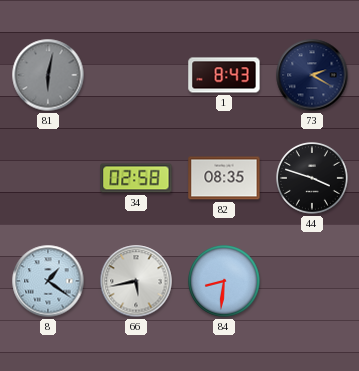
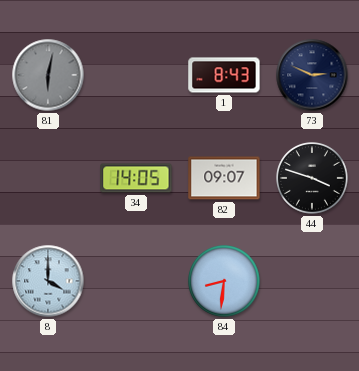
73: 2:20 -> 2:49
34: 02:58 -> 14:05
82: 08:35 -> 09:07
8: 1:21 -> 4:00
66: 5:43 -> none
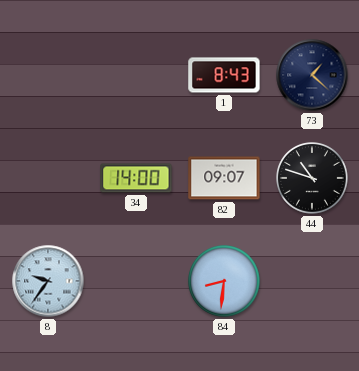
81: 6:02 -> none
73: 2:49 -> 1:22
34: 14:05 -> 14:00
44: 3:48 -> 10:48
8: 4:00 -> 9:36
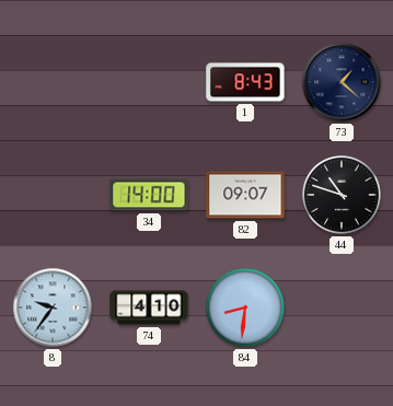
74: none -> 4:10
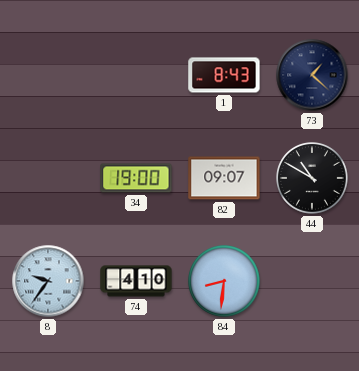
34: 14:00 -> 19:00
44: 10:48 -> 10:50
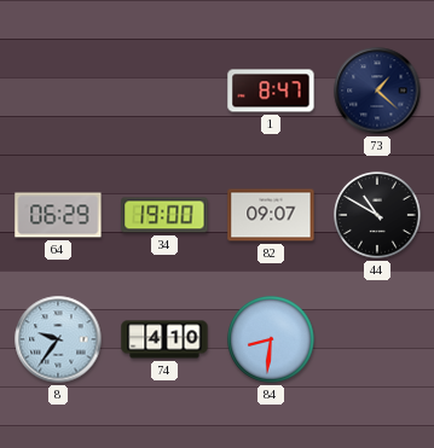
1: 8:43 -> 8:47
64: none -> 06:29
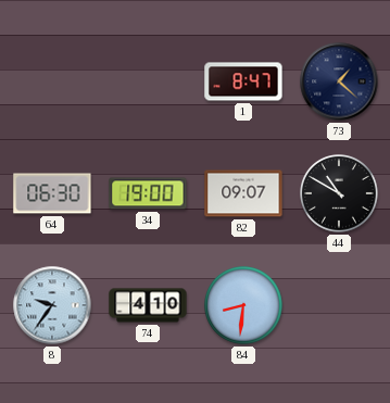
64: 06:29 -> 06:30
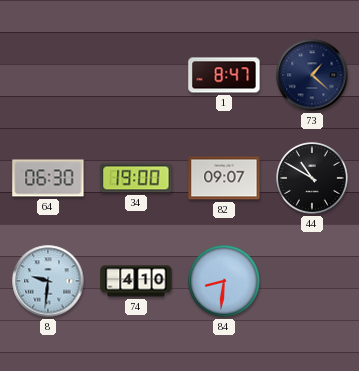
8: 9:36 -> 9:31
